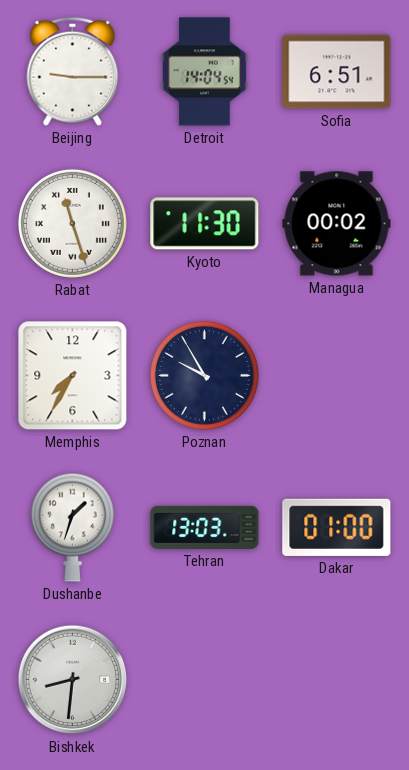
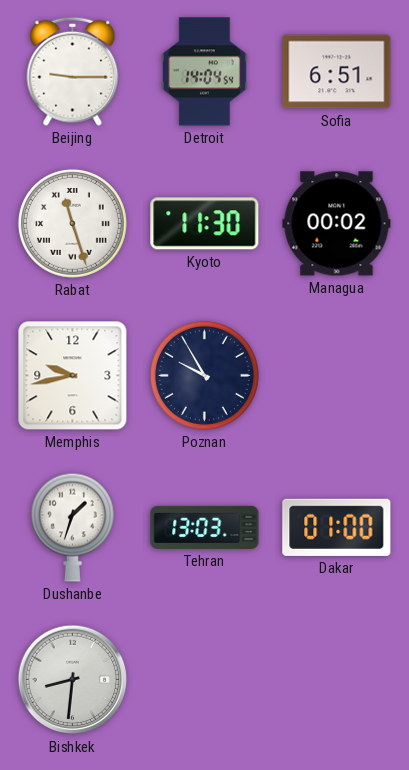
Memphis: 7:35 -> 9:43
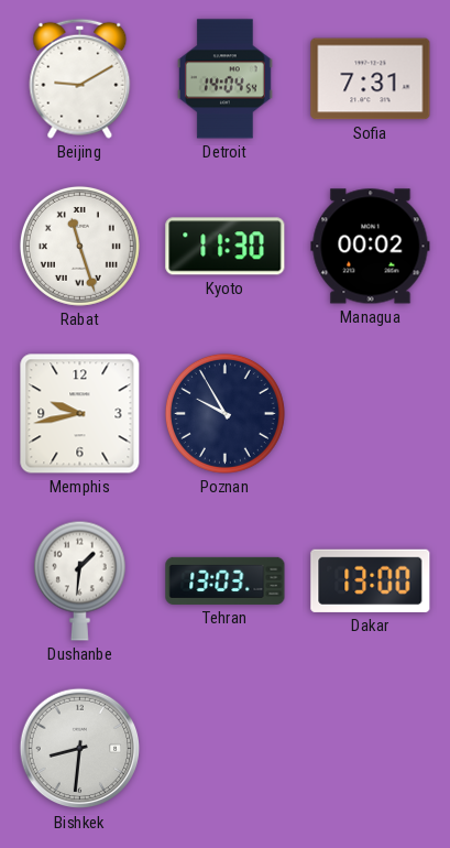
Beijing: 9:15 -> 9:10
Sofia: 6:51 -> 7:31
Dushanbe: 1:33 -> 1:31
Dakar: 01:00 -> 13:00
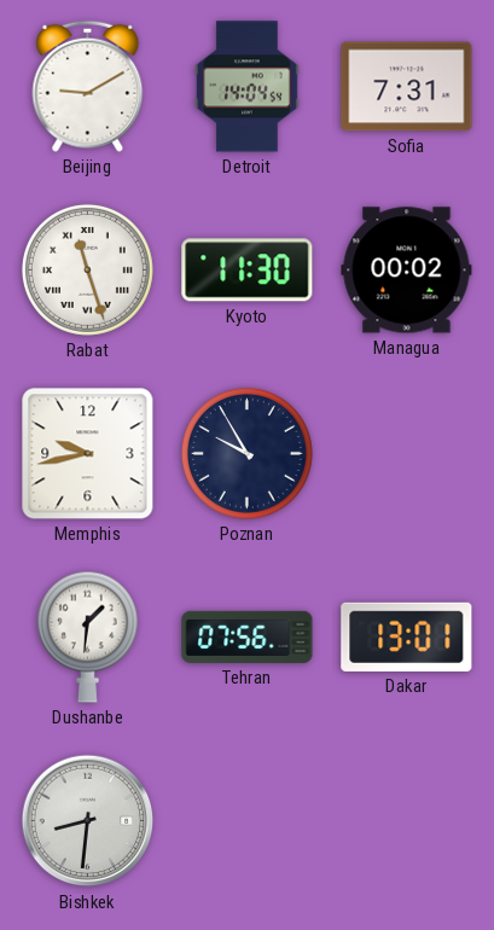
Tehran: 13:03 -> 07:56
Dakar: 13:00 -> 13:01
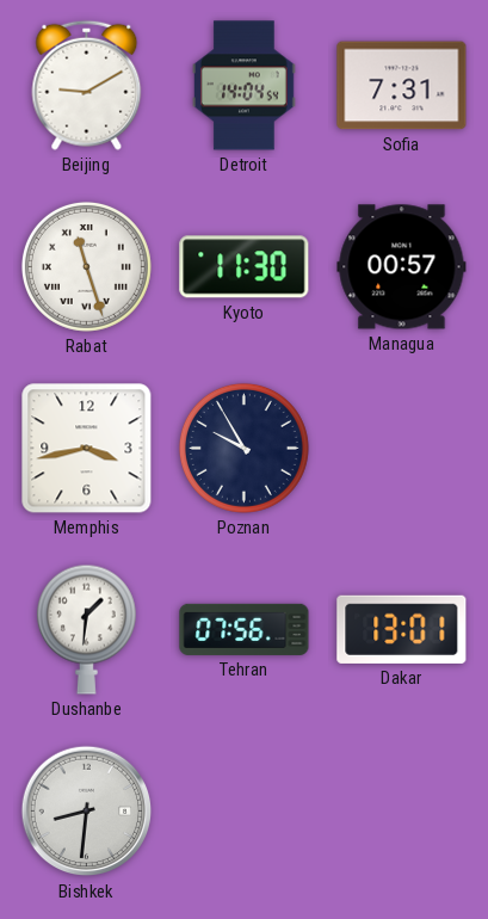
Managua: 00:02 -> 00:57
Memphis: 9:43 -> 3:43
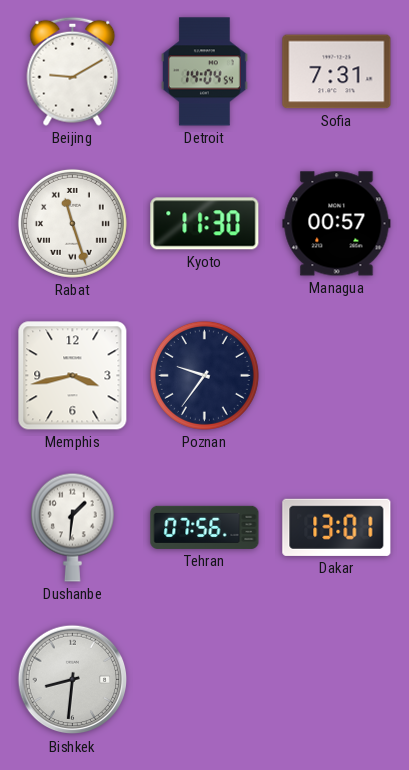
Poznan: 9:55 -> 9:36
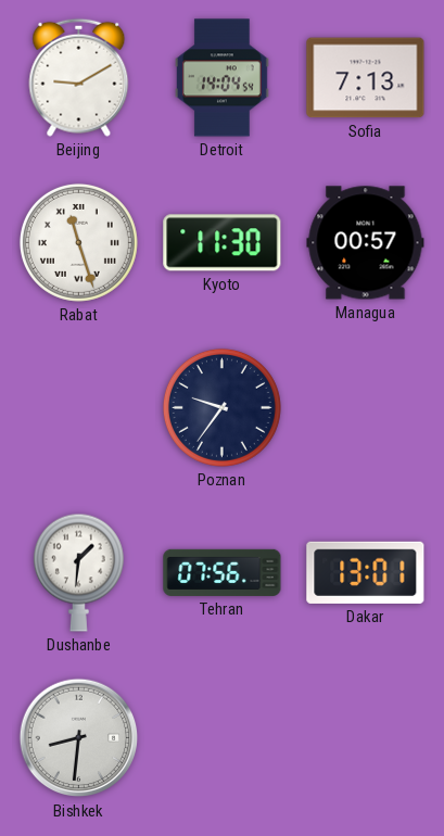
Sofia: 7:31 -> 7:13
Memphis: 3:43 -> none
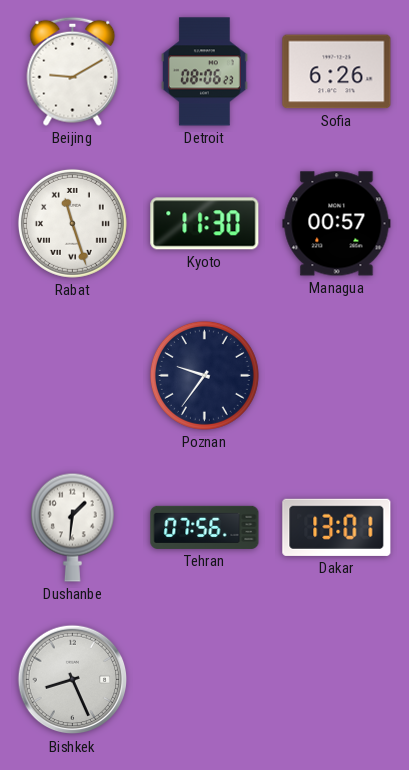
Detroit: 14:04 -> 08:06
Sofia: 7:13 -> 6:26
Bishkek: 8:31 -> 8:26
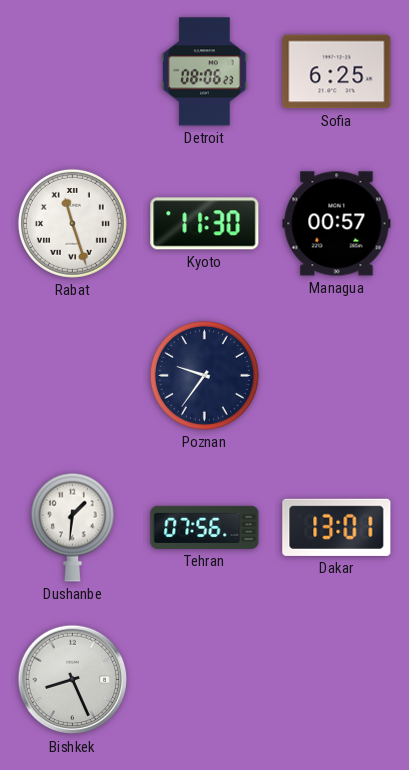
Beijing: 9:10 -> none
Sofia: 6:26 -> 6:25
